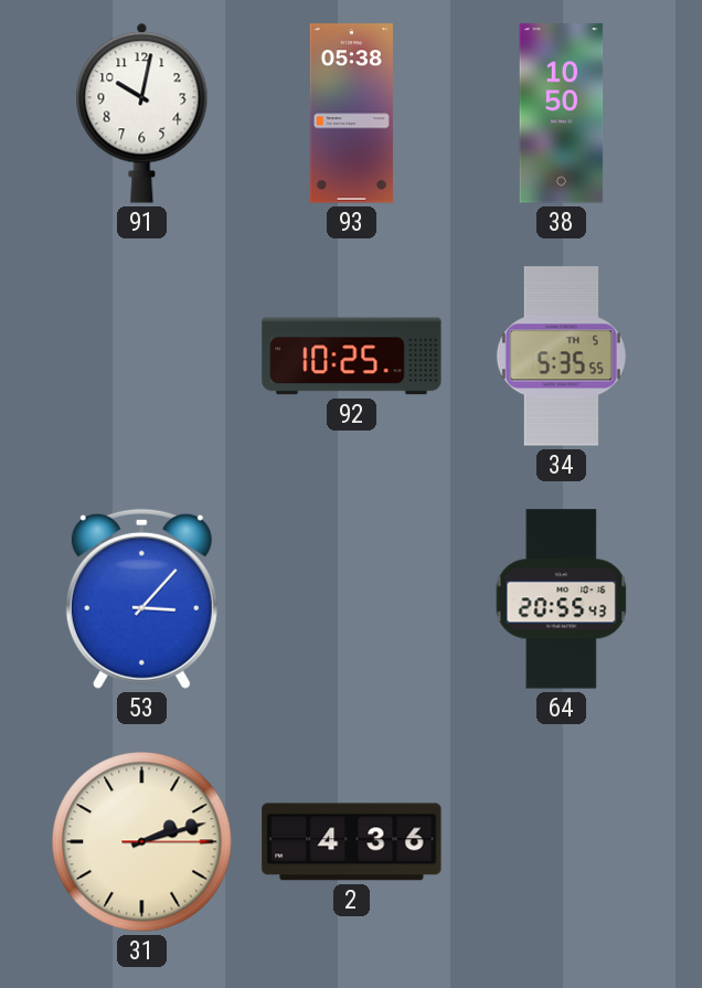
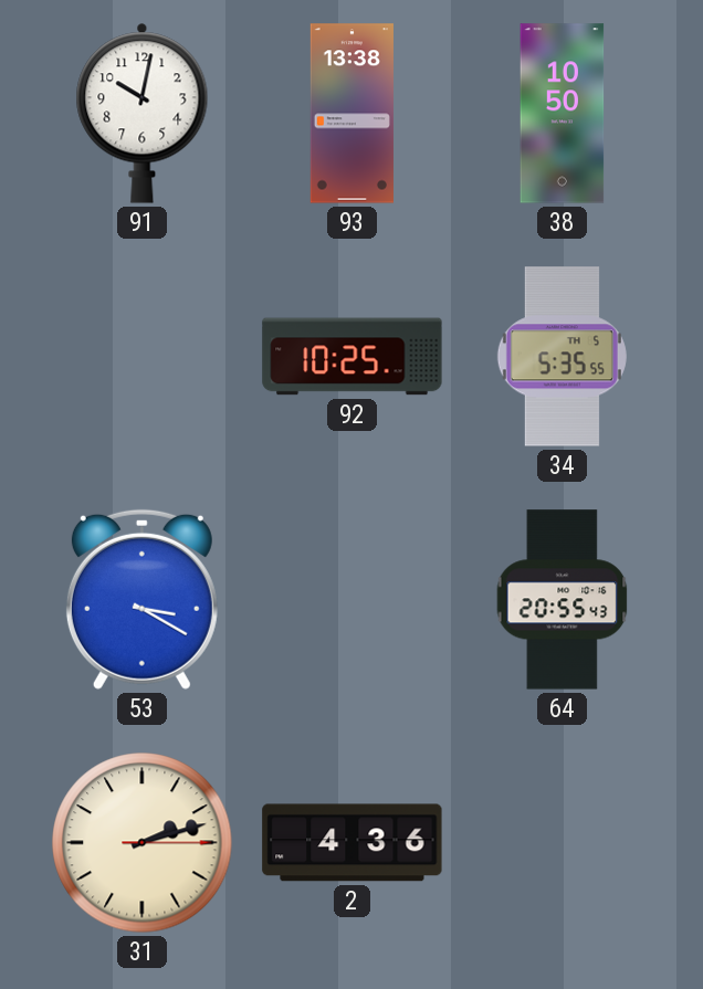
93: 05:38 -> 13:38
53: 3:07 -> 3:20
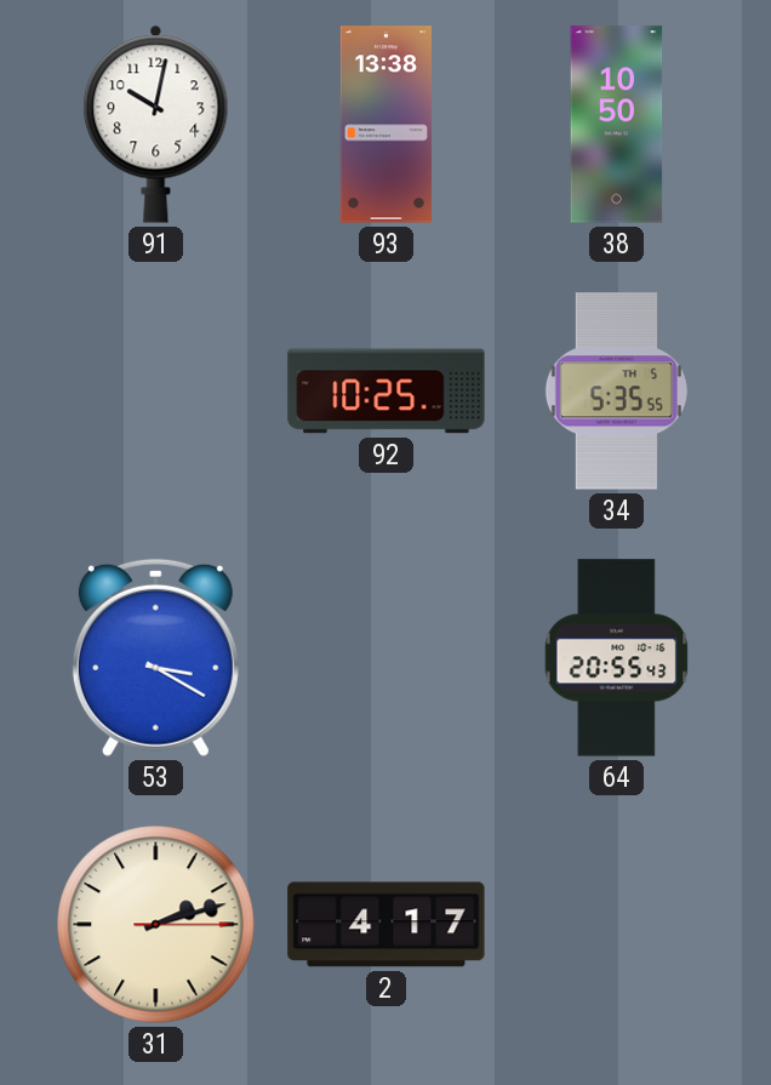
2: 4:36 -> 4:17
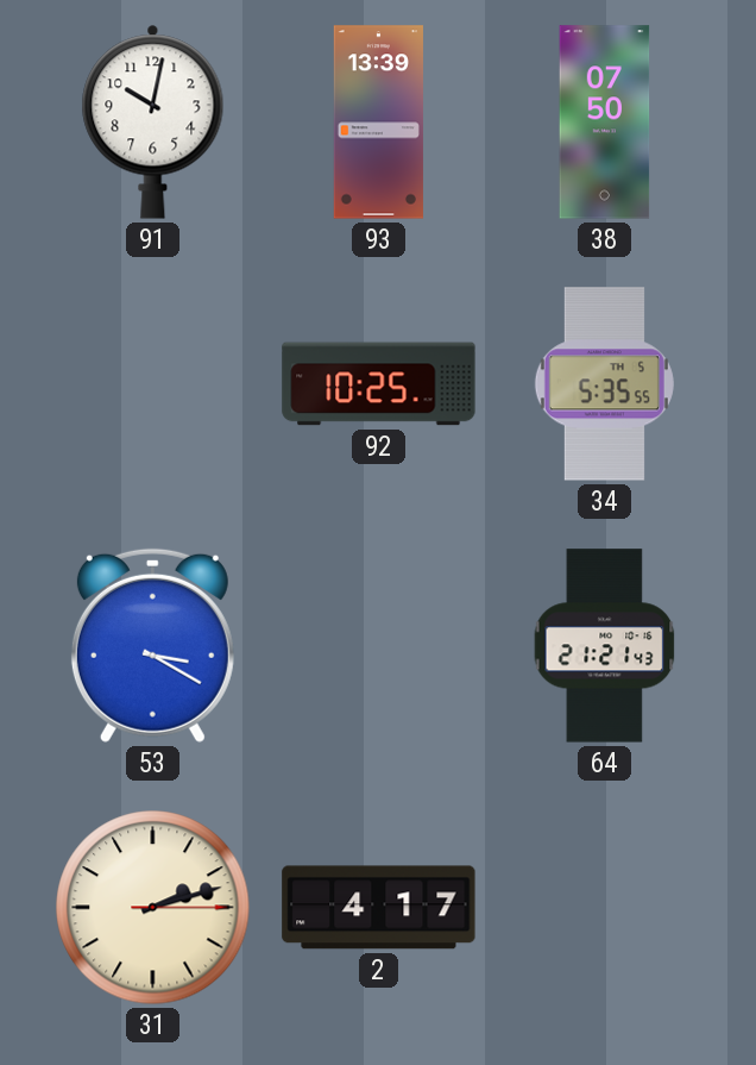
93: 13:38 -> 13:39
38: 10:50 -> 07:50
64: 20:55 -> 21:21
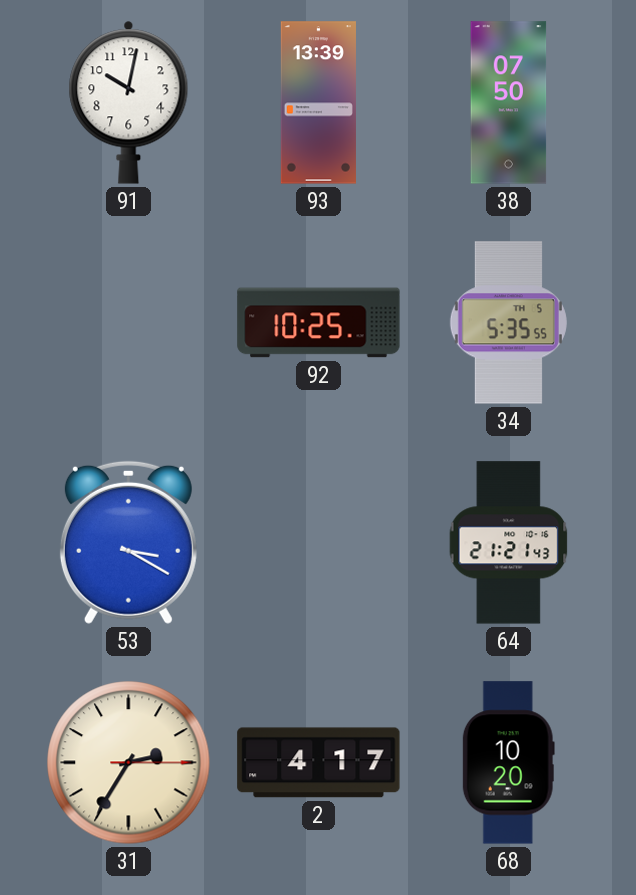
31: 2:12 -> 2:35
68: none -> 10:20
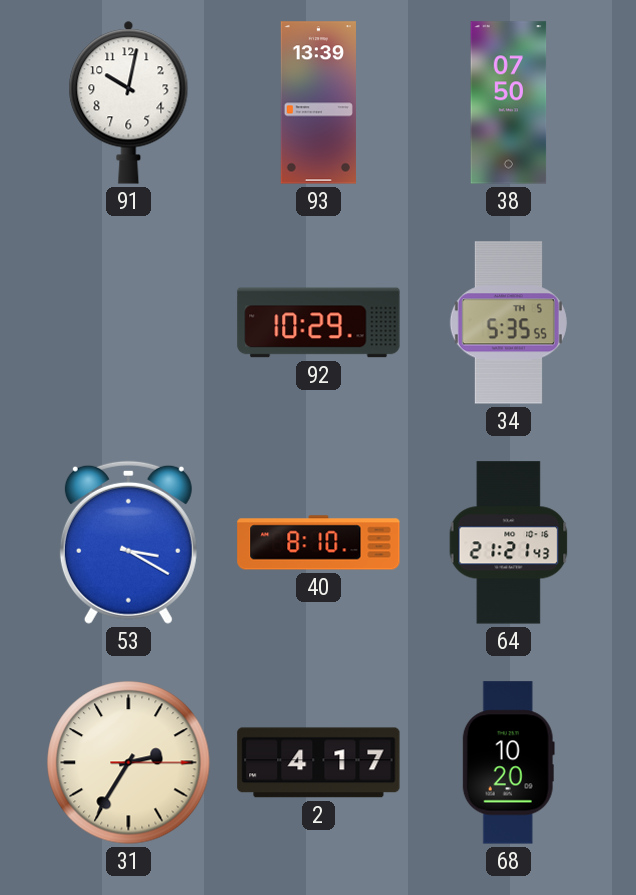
92: 10:25 -> 10:29
40: none -> 8:10
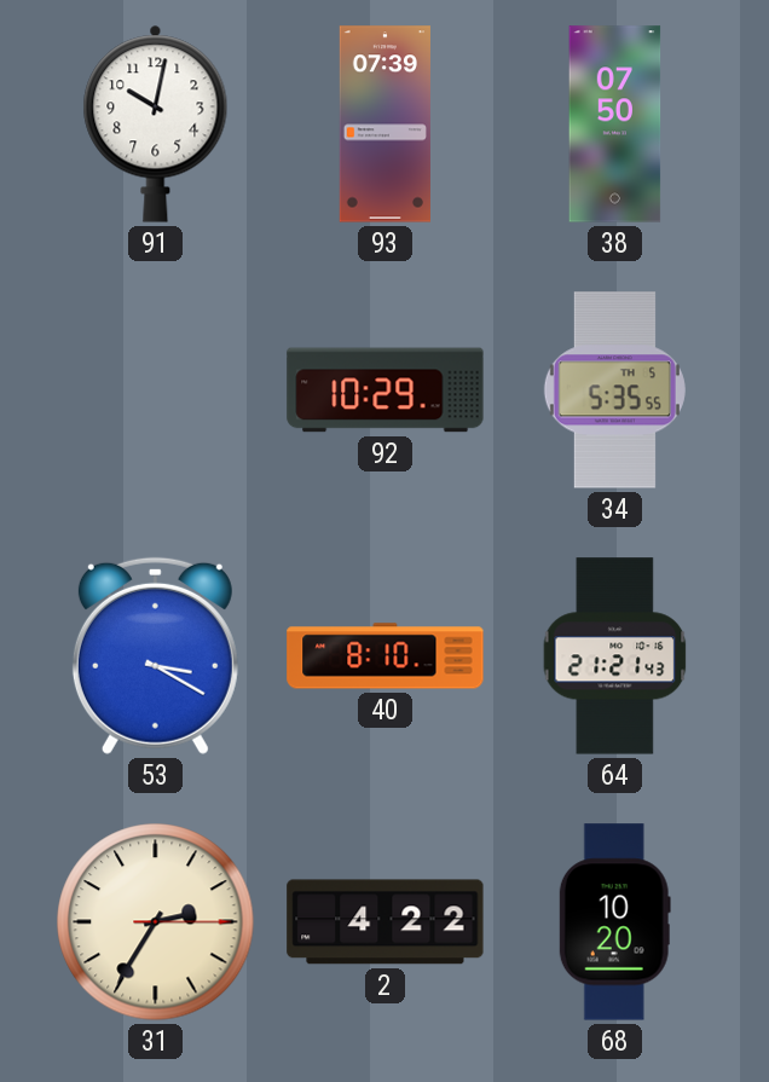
93: 13:39 -> 07:39
2: 4:17 -> 4:22
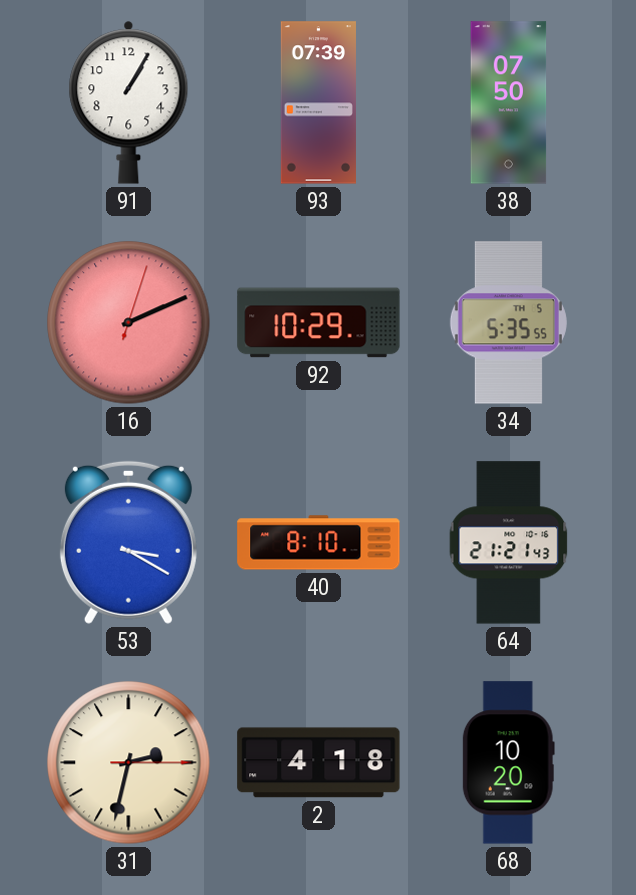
91: 10:02 -> 1:05
16: none -> 2:11
31: 2:35 -> 2:32
2: 4:22 -> 4:18
